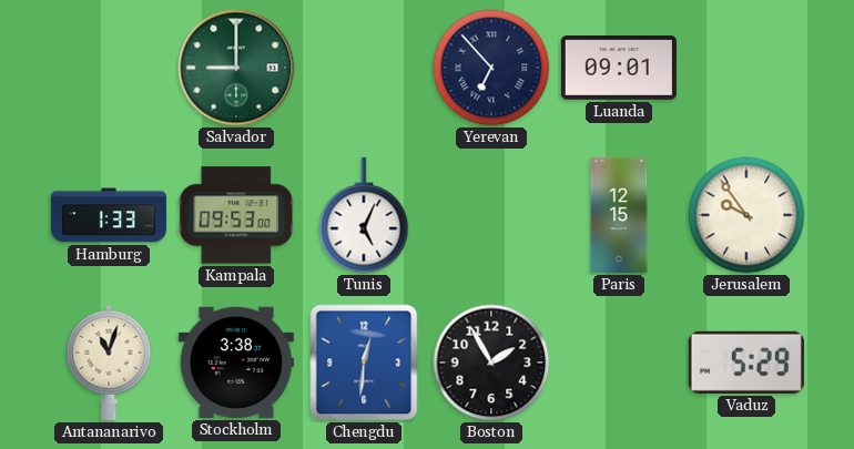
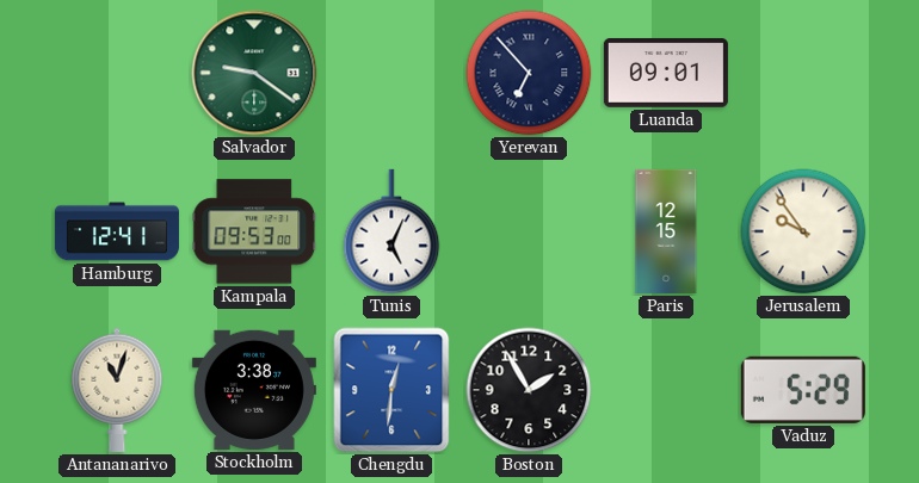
Salvador: 9:00 -> 9:21
Hamburg: 1:33 -> 12:41
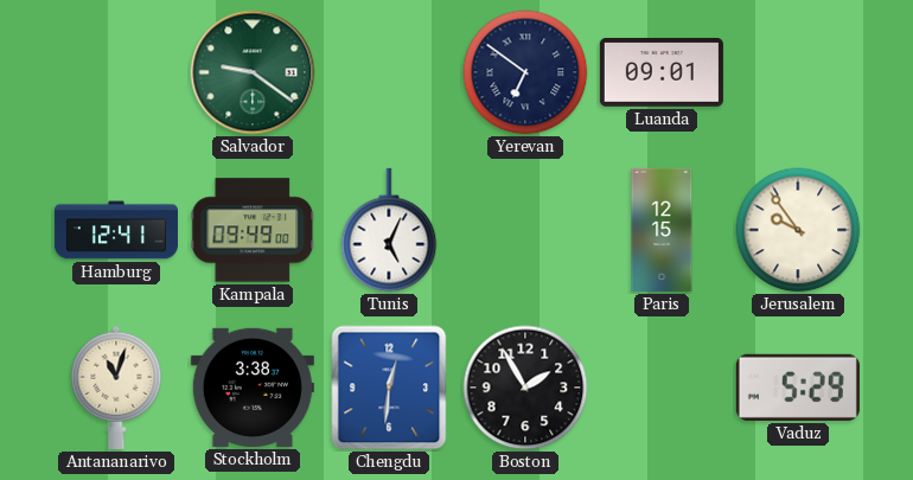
Yerevan: 6:53 -> 6:51
Kampala: 09:53 -> 09:49
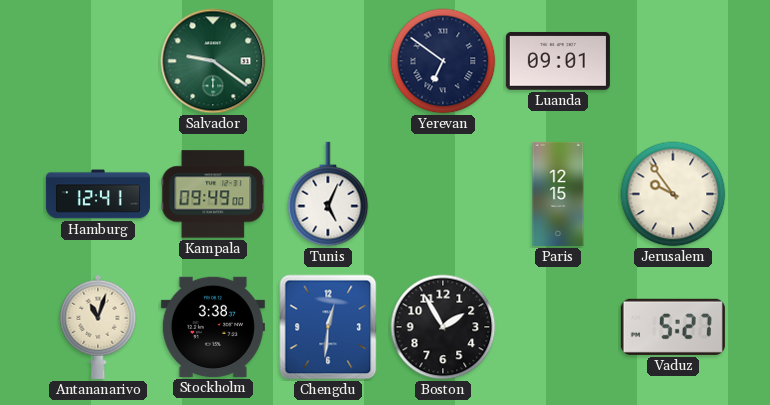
Vaduz: 5:29 -> 5:27
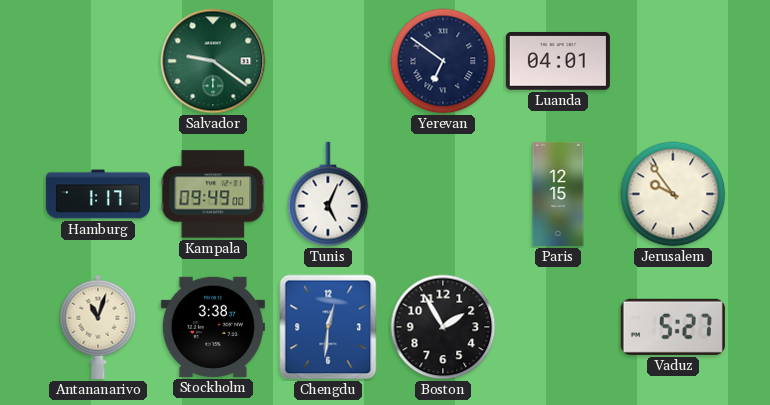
Luanda: 09:01 -> 04:01
Hamburg: 12:41 -> 1:17
